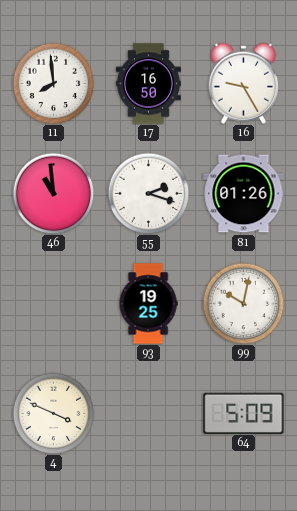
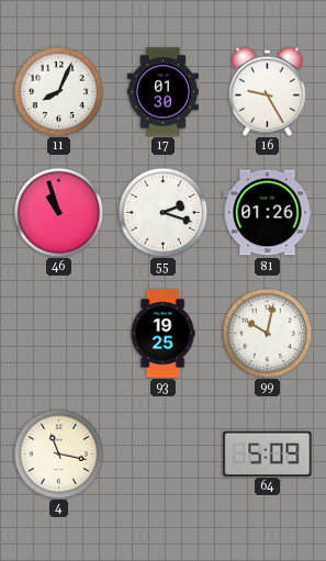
11: 7:59 -> 8:04
17: 16:50 -> 01:30
46: 10:59 -> 10:57
4: 3:49 -> 11:17
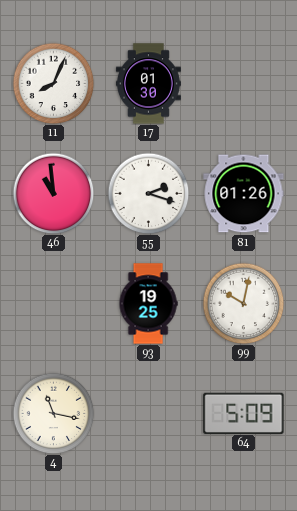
16: 9:25 -> none
46: 10:57 -> 10:59
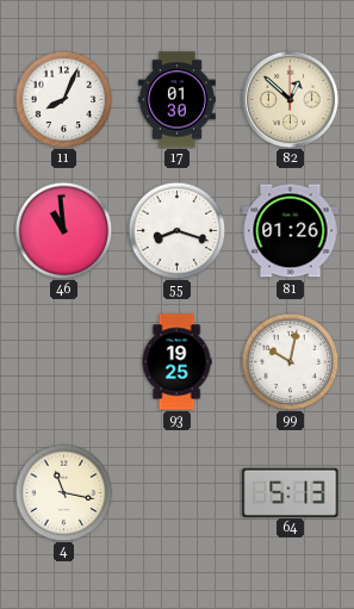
82: none -> 12:52
55: 2:18 -> 8:18
64: 5:09 -> 5:13
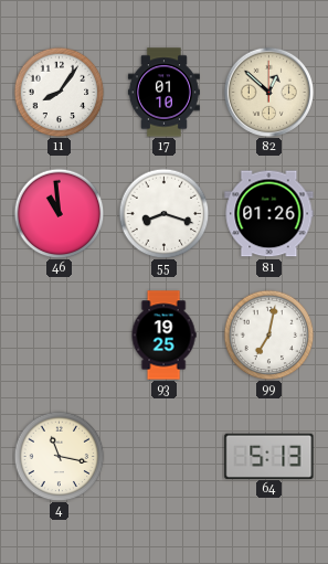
11: 8:04 -> 8:06
17: 01:30 -> 01:10
99: 10:02 -> 7:02
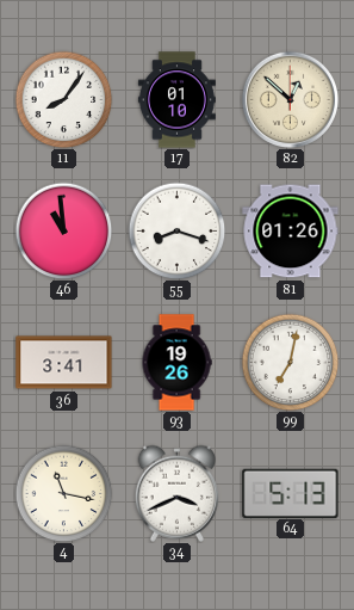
36: none -> 3:41
93: 19:25 -> 19:26
34: none -> 3:41
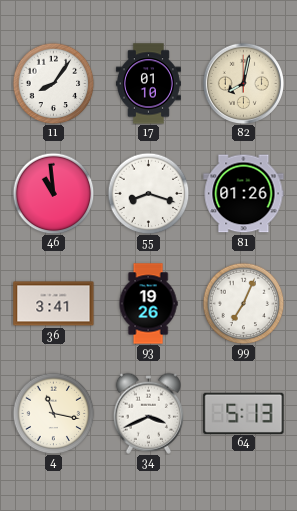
82: 12:52 -> 8:02
99: 7:02 -> 7:04
